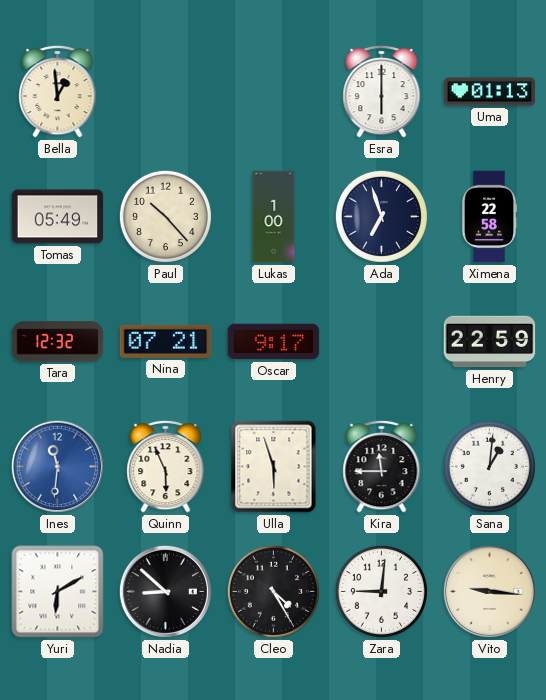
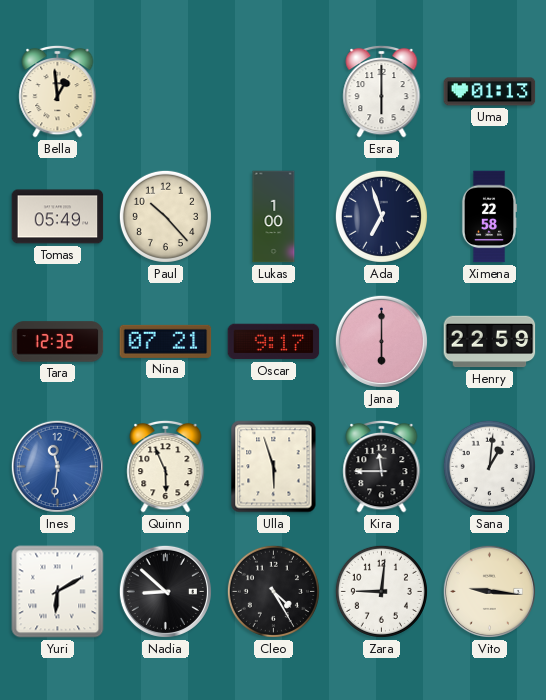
Jana: none -> 6:00
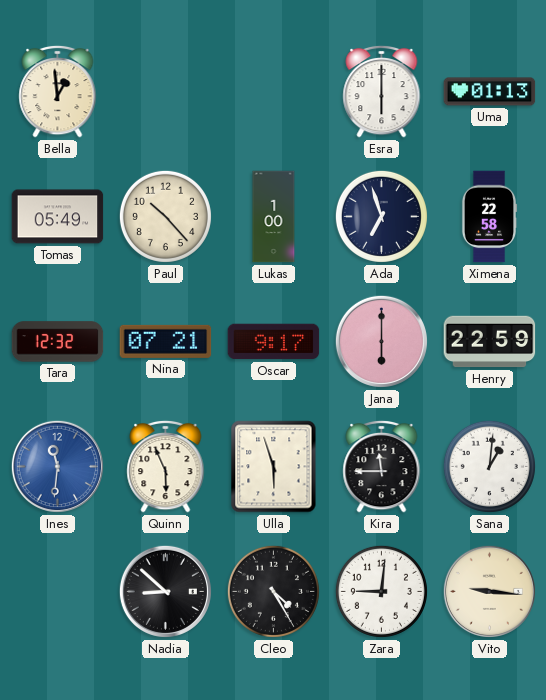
Yuri: 6:10 -> none
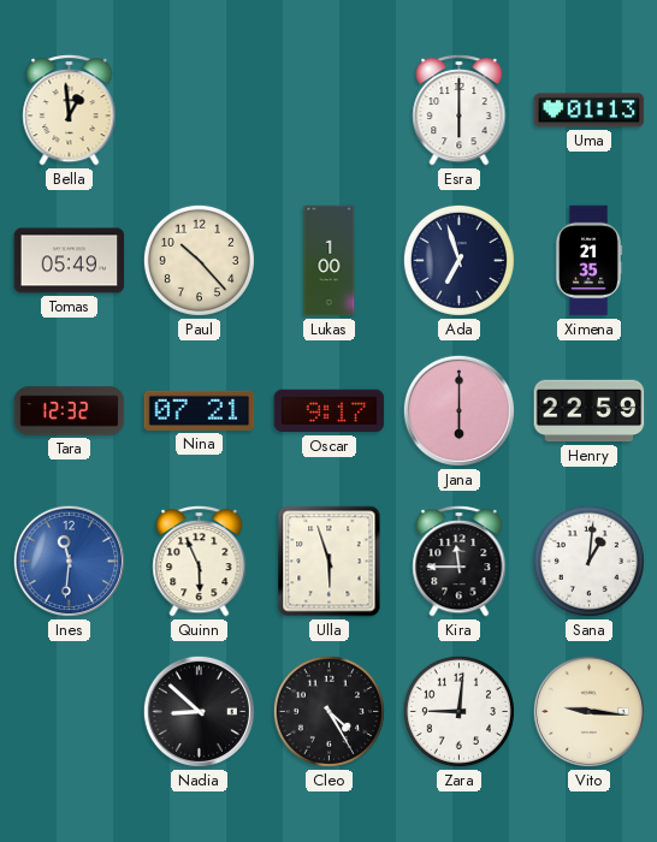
Ximena: 22:58 -> 21:35
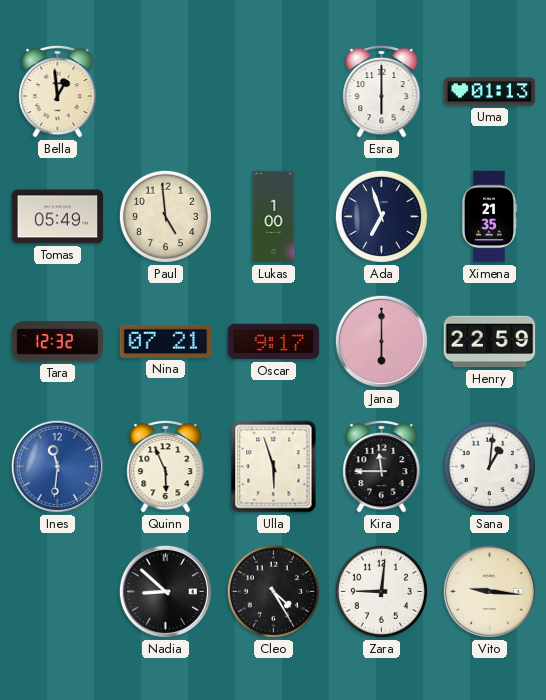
Paul: 10:23 -> 4:59
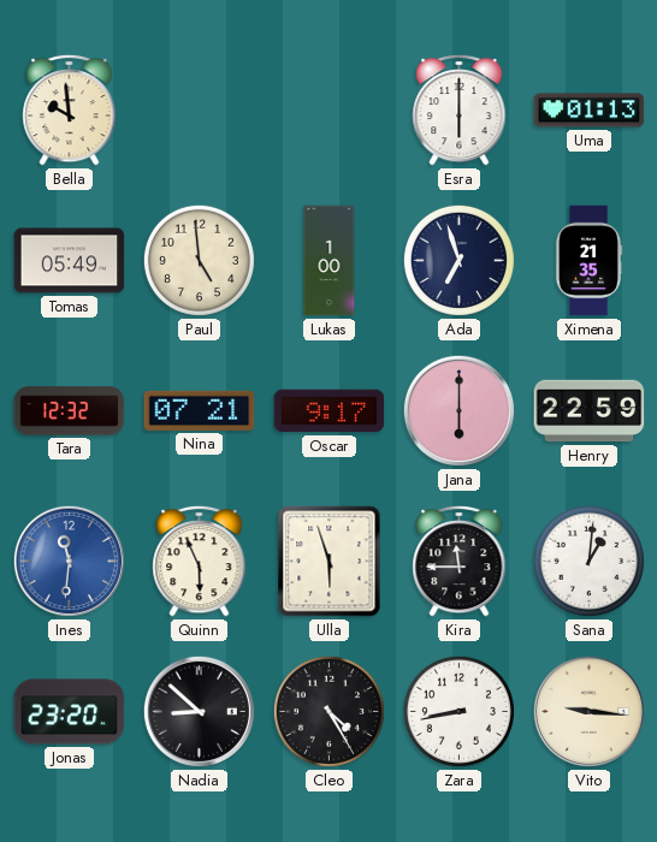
Bella: 12:59 -> 9:59
Jonas: none -> 23:20
Zara: 9:01 -> 8:43
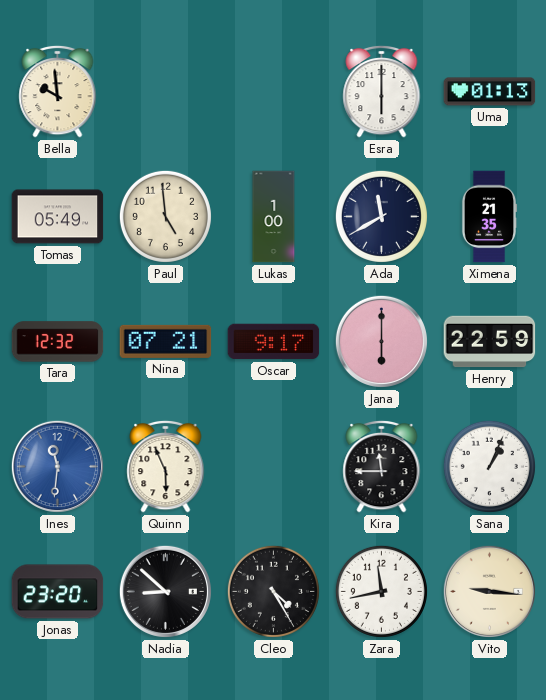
Ada: 6:57 -> 11:40
Ulla: 5:57 -> none
Sana: 1:01 -> 1:04
Zara: 8:43 -> 11:43
